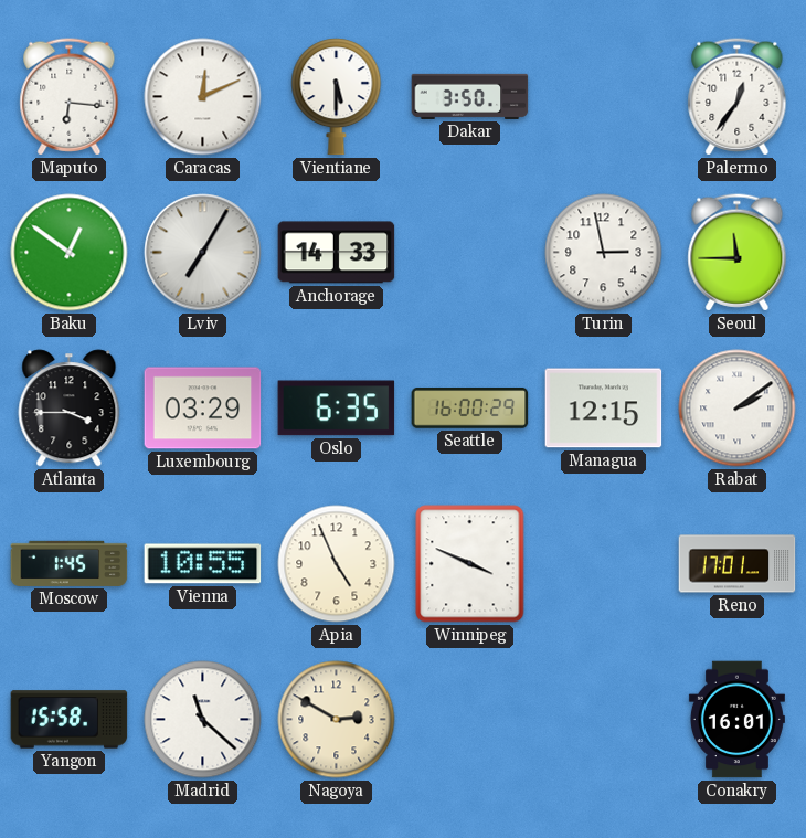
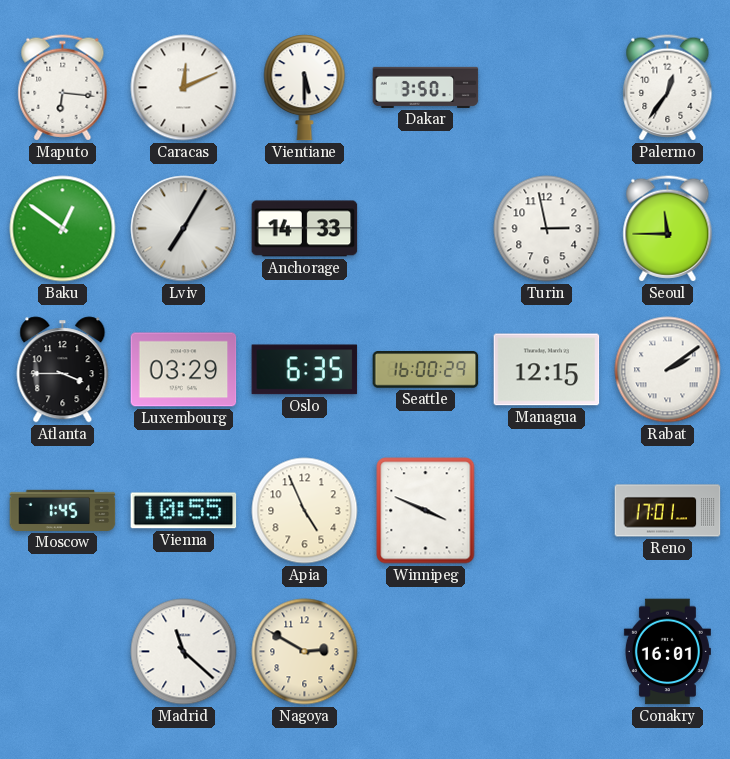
Yangon: 15:58 -> none
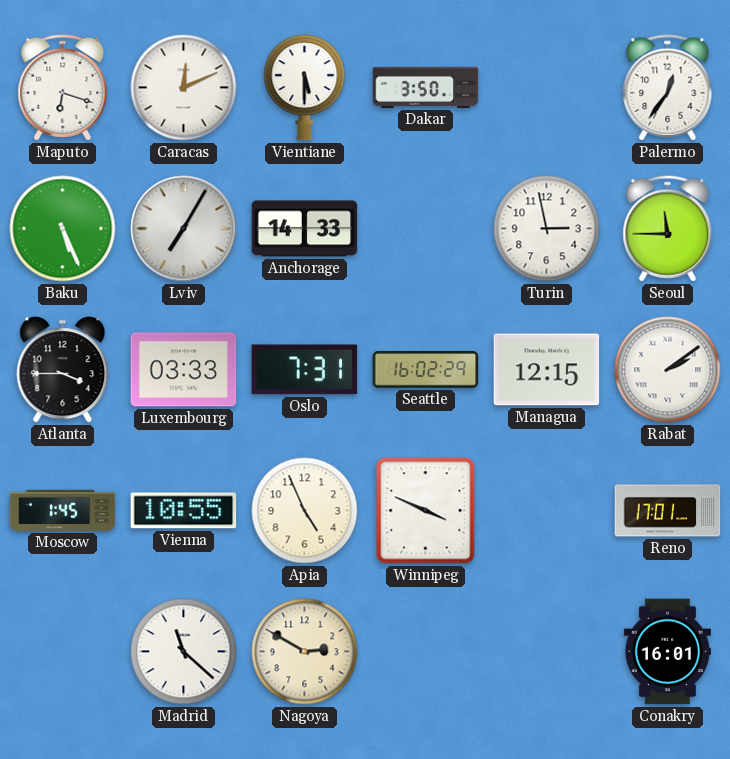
Maputo: 6:16 -> 6:18
Baku: 12:51 -> 5:26
Luxembourg: 03:29 -> 03:33
Oslo: 6:35 -> 7:31
Seattle: 16:00 -> 16:02
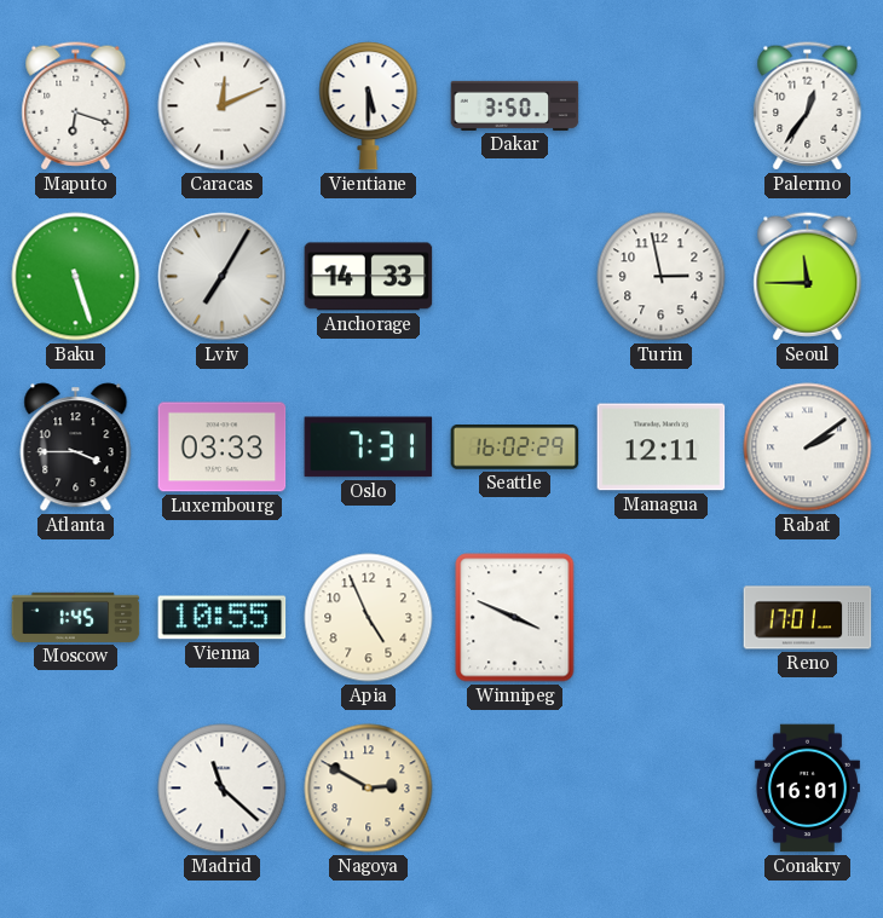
Baku: 5:26 -> 5:27
Managua: 12:15 -> 12:11
